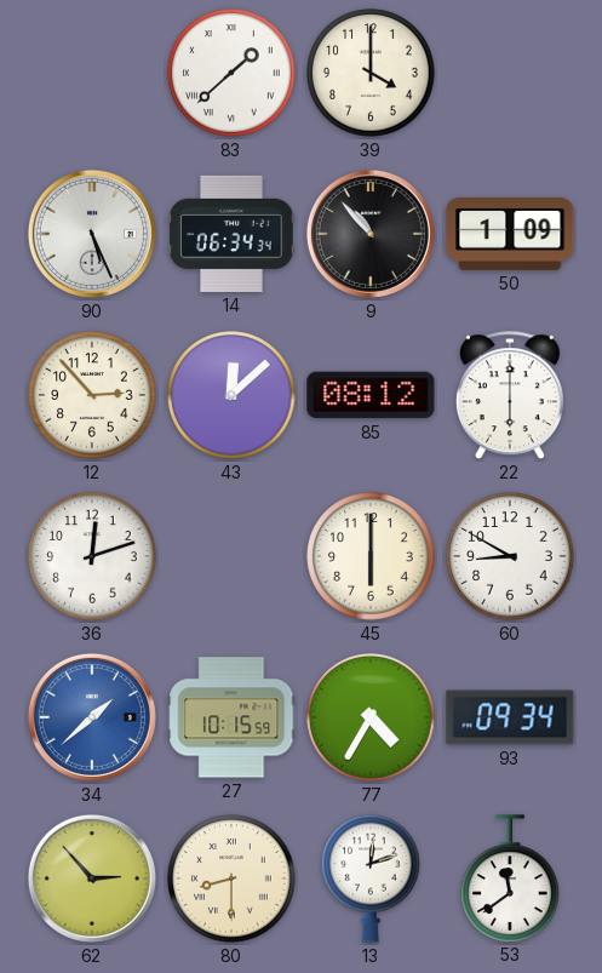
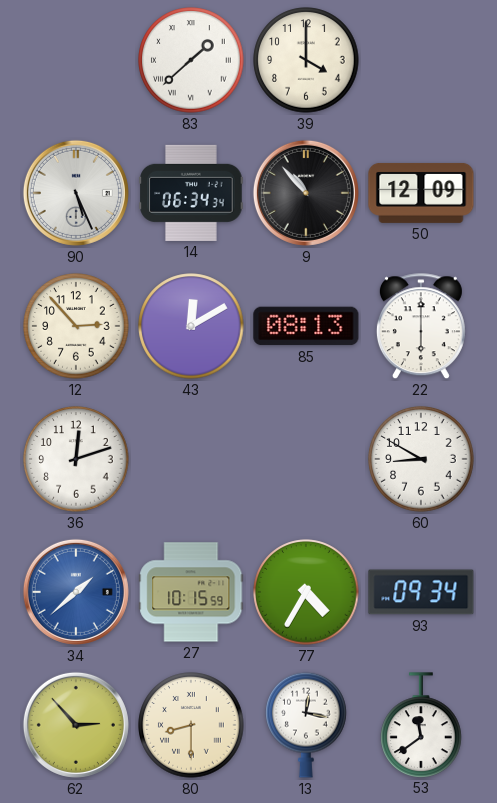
50: 1:09 -> 12:09
43: 12:08 -> 12:10
85: 08:12 -> 08:13
45: 6:00 -> none
13: 12:12 -> 12:17
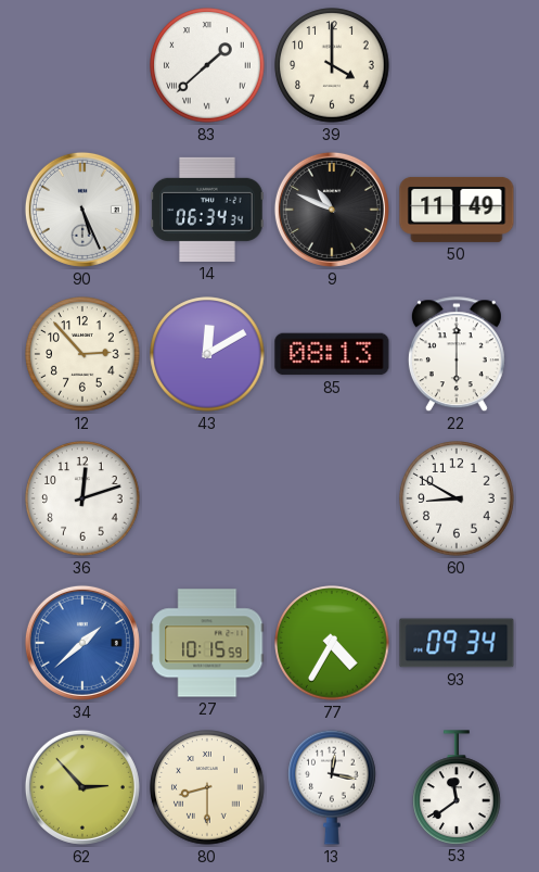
9: 10:53 -> 10:49
50: 12:09 -> 11:49
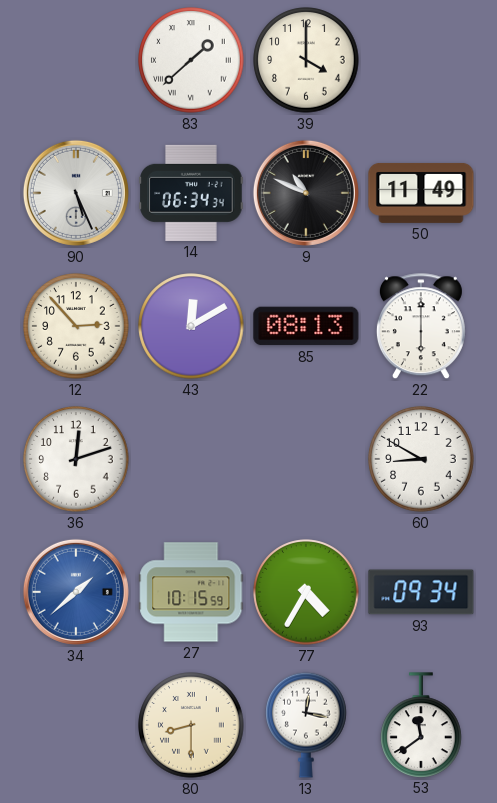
62: 2:53 -> none
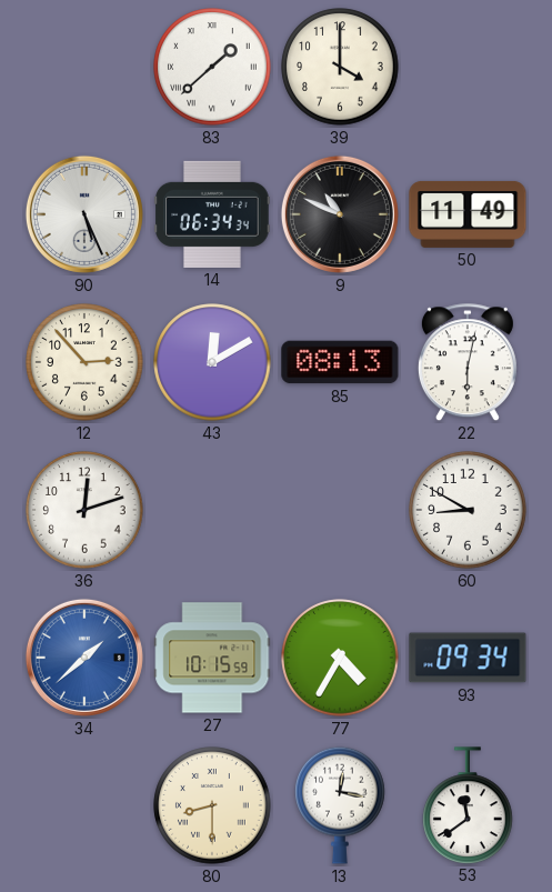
22: 6:00 -> 6:02
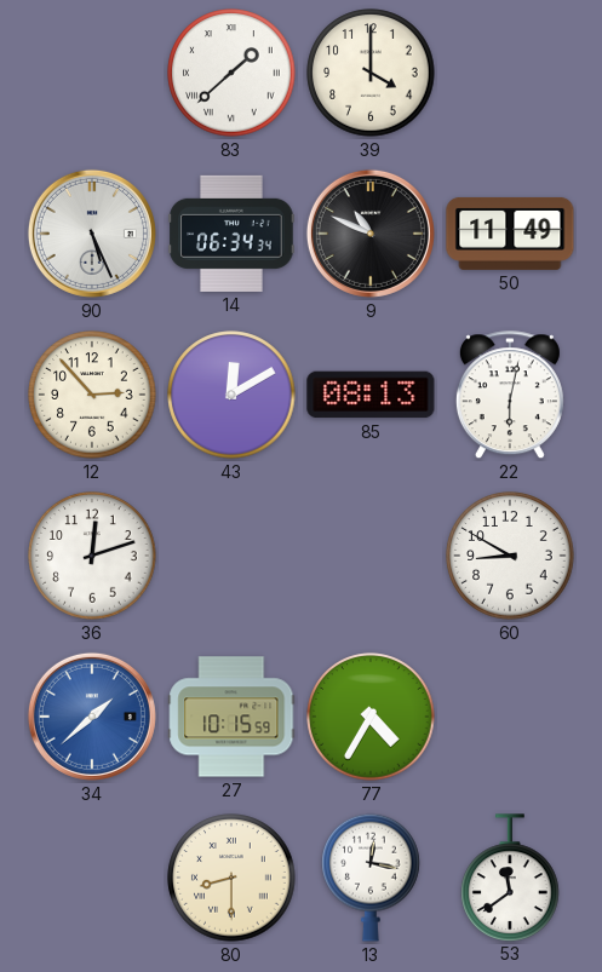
93: 09:34 -> none
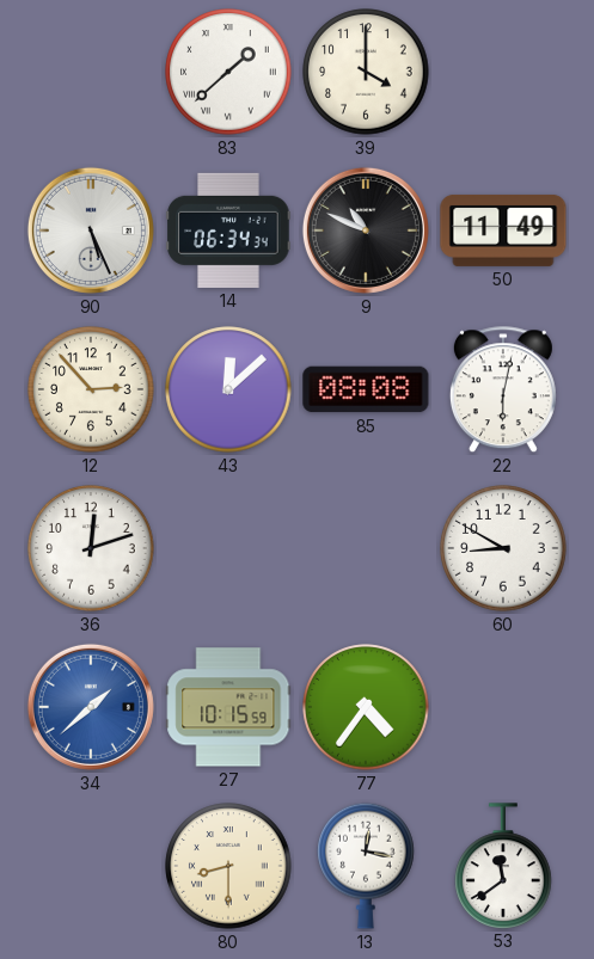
43: 12:10 -> 12:08
85: 08:13 -> 08:08
77: 4:35 -> 4:36
